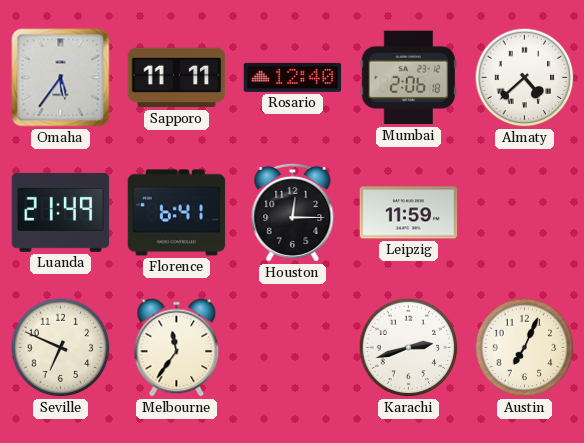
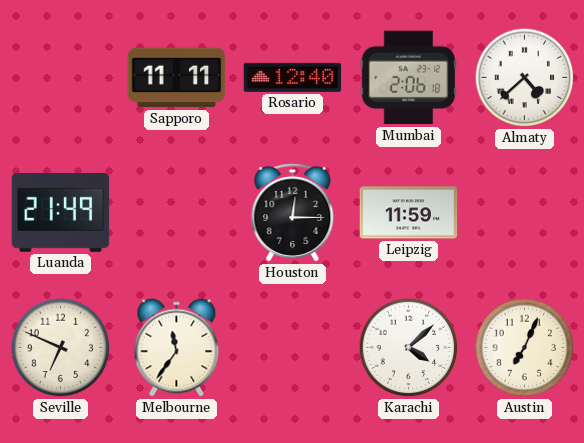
Omaha: 5:36 -> none
Florence: 6:41 -> none
Karachi: 2:42 -> 4:08
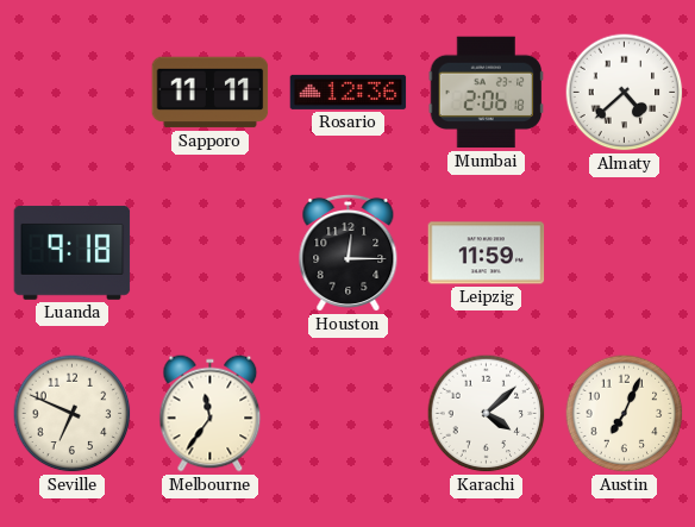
Rosario: 12:40 -> 12:36
Luanda: 21:49 -> 9:18
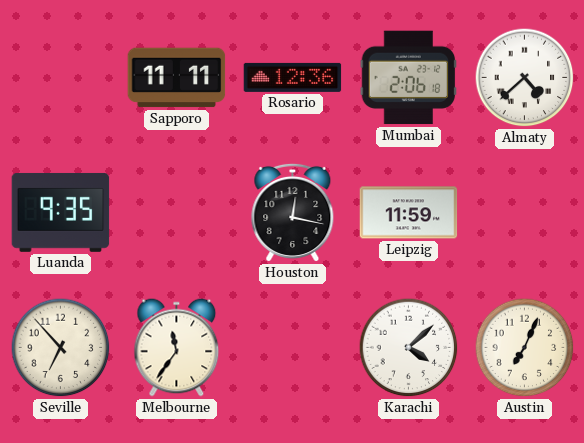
Luanda: 9:18 -> 9:35
Houston: 12:15 -> 12:17
Seville: 6:49 -> 6:53
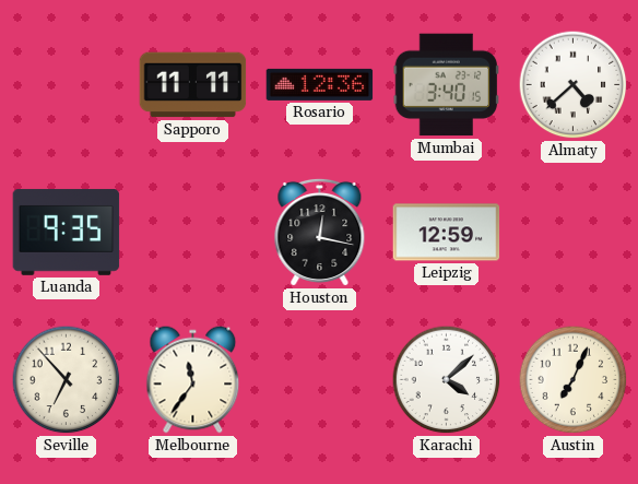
Mumbai: 2:06 -> 3:40
Leipzig: 11:59 -> 12:59
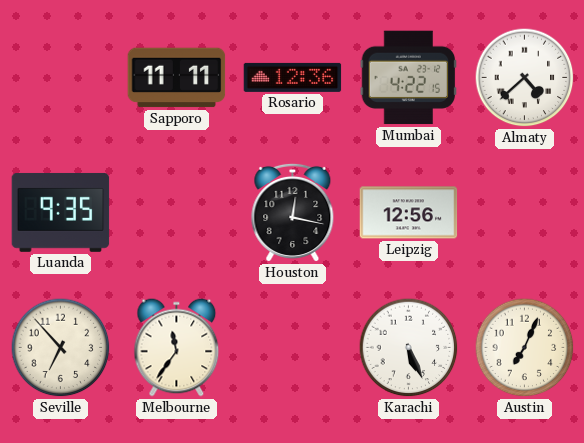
Mumbai: 3:40 -> 4:22
Leipzig: 12:59 -> 12:56
Karachi: 4:08 -> 5:26
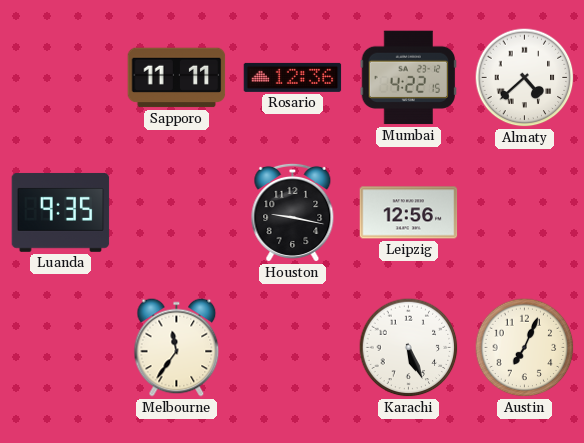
Houston: 12:17 -> 9:17
Seville: 6:53 -> none
